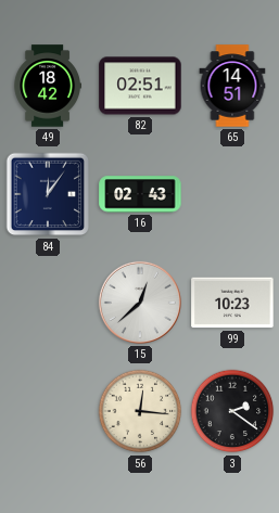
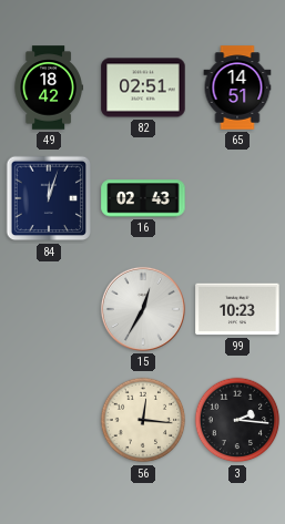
84: 12:06 -> 12:03
15: 12:38 -> 12:35
3: 2:21 -> 2:16
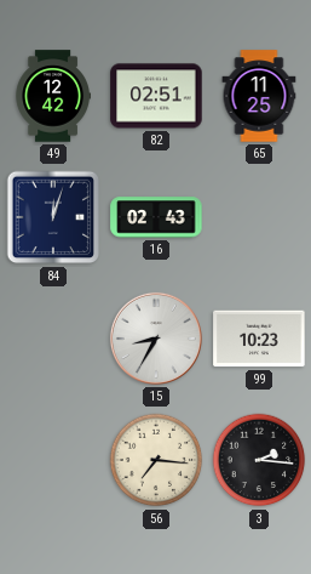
49: 18:42 -> 12:42
65: 14:51 -> 11:25
15: 12:35 -> 8:35
56: 12:16 -> 7:16
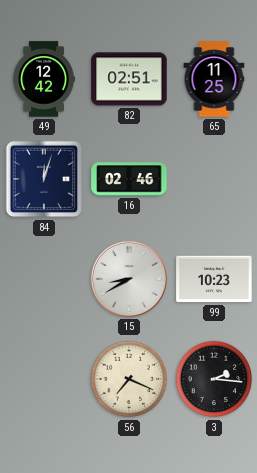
16: 02:43 -> 02:46
15: 8:35 -> 8:40
56: 7:16 -> 7:19
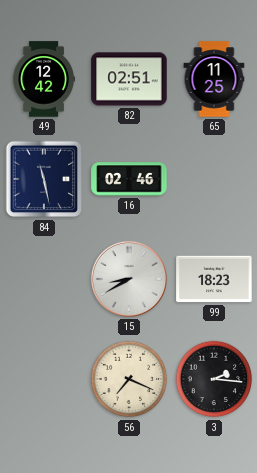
84: 12:03 -> 11:28
99: 10:23 -> 18:23
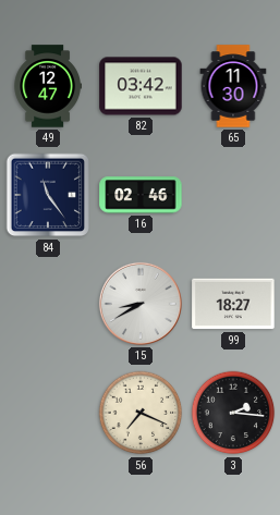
49: 12:42 -> 12:47
82: 02:51 -> 03:42
65: 11:25 -> 11:30
84: 11:28 -> 11:24
99: 18:23 -> 18:27
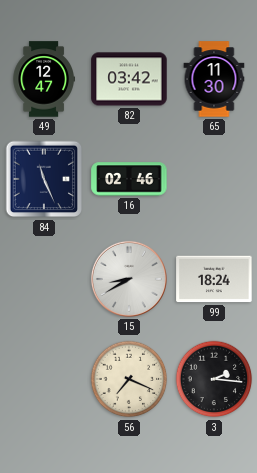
84: 11:24 -> 11:26
99: 18:27 -> 18:24
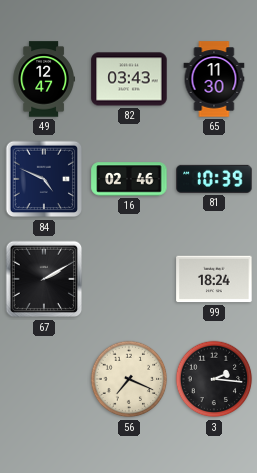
82: 03:42 -> 03:43
84: 11:26 -> 4:49
81: none -> 10:39
67: none -> 2:10
15: 8:40 -> none
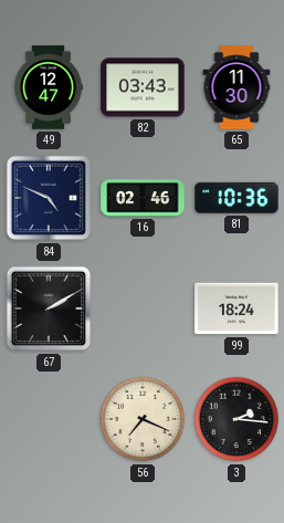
81: 10:39 -> 10:36
